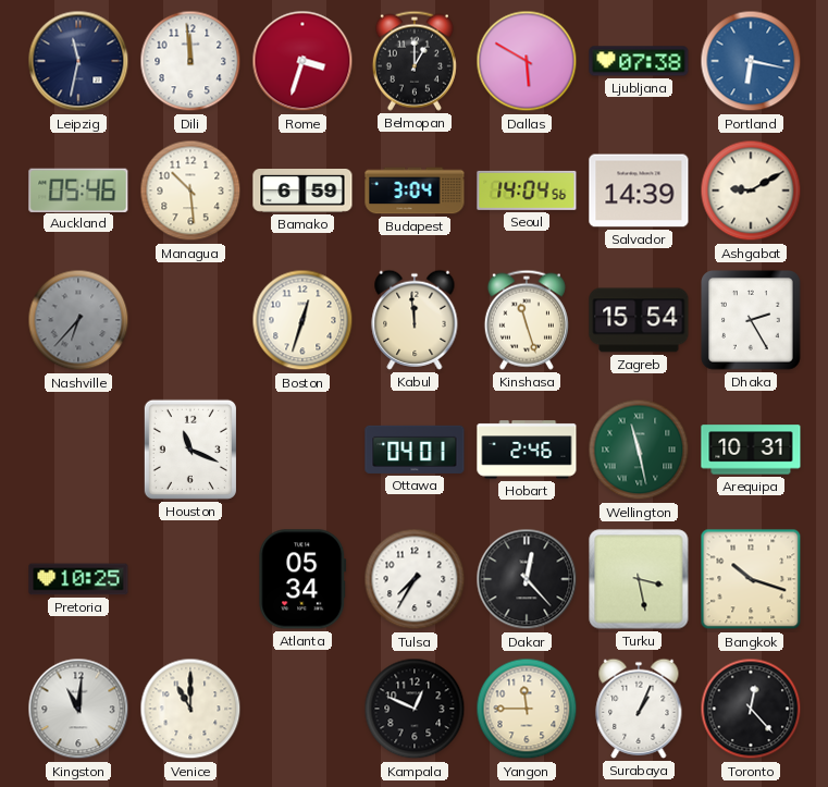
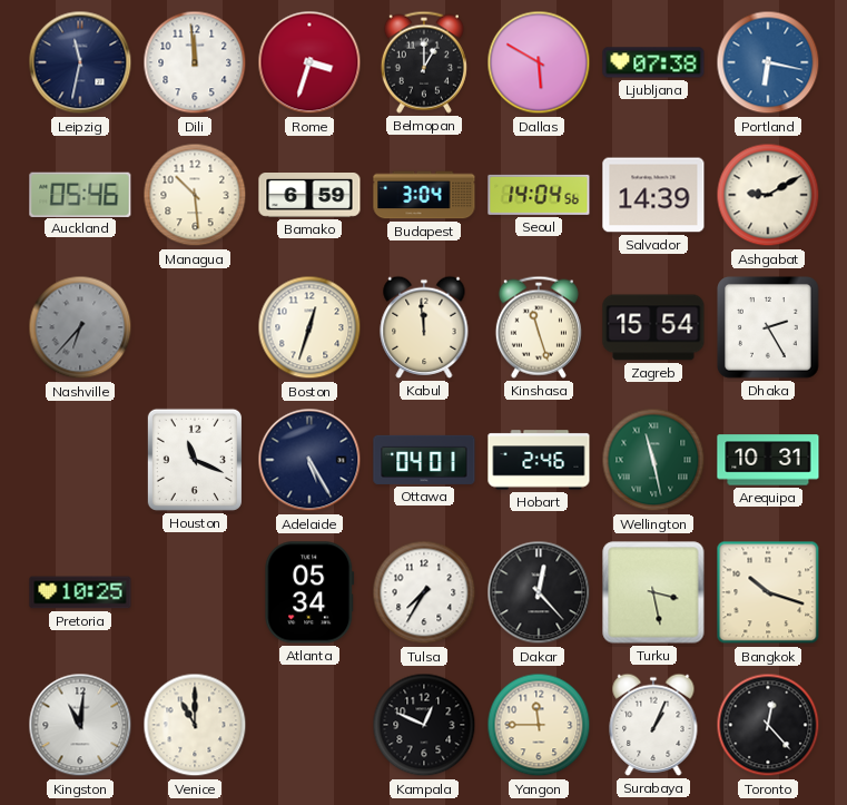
Adelaide: none -> 5:25
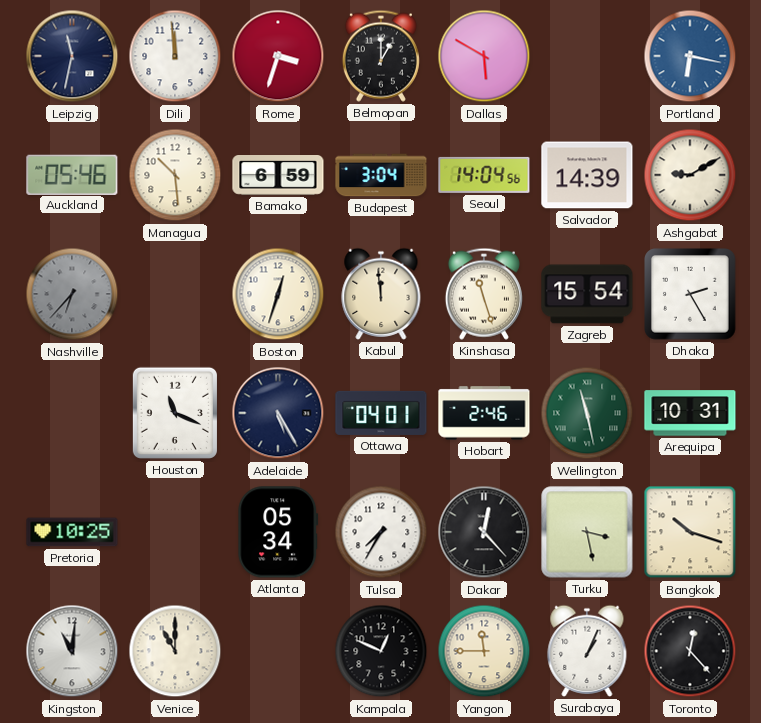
Ljubljana: 07:38 -> none
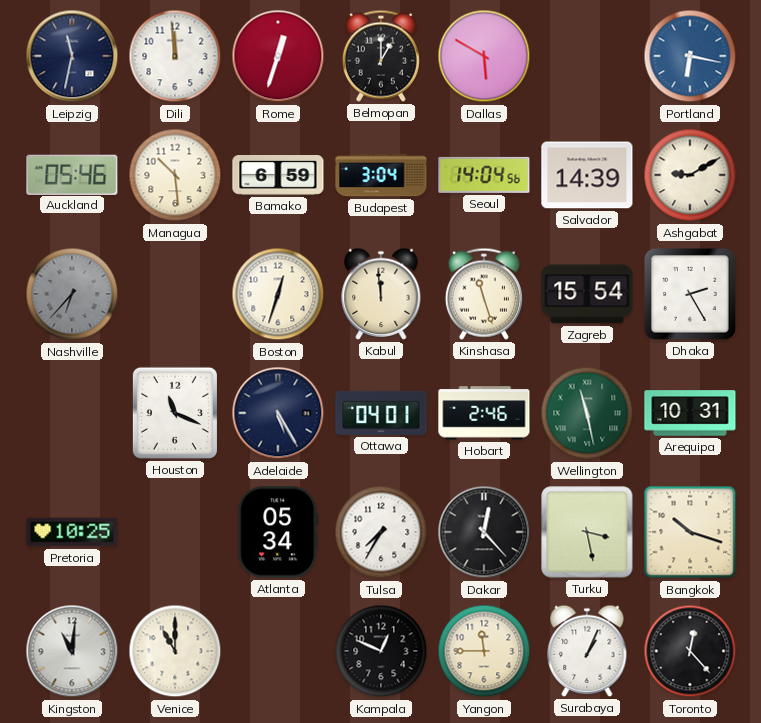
Rome: 3:33 -> 12:33
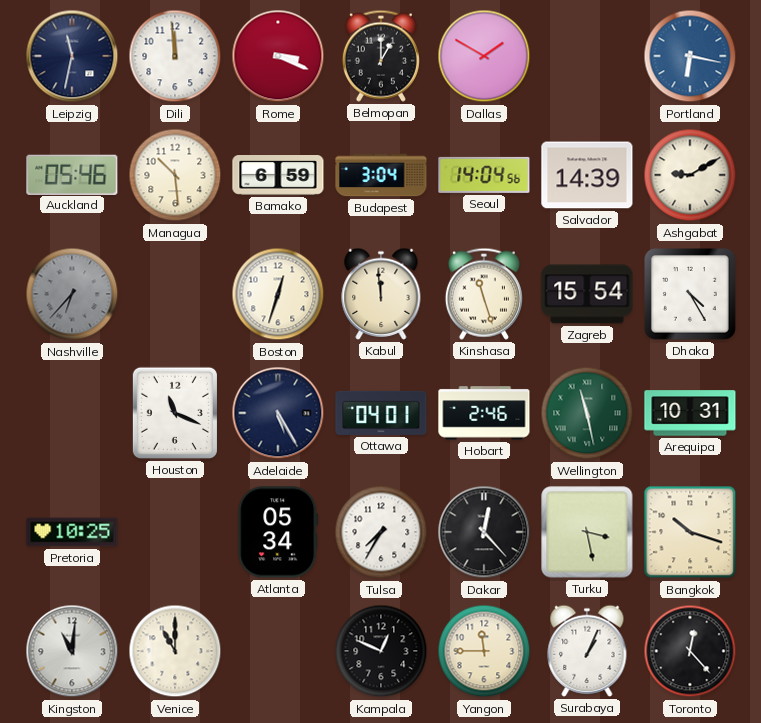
Rome: 12:33 -> 3:19
Dallas: 5:50 -> 1:50
Dhaka: 2:25 -> 4:25
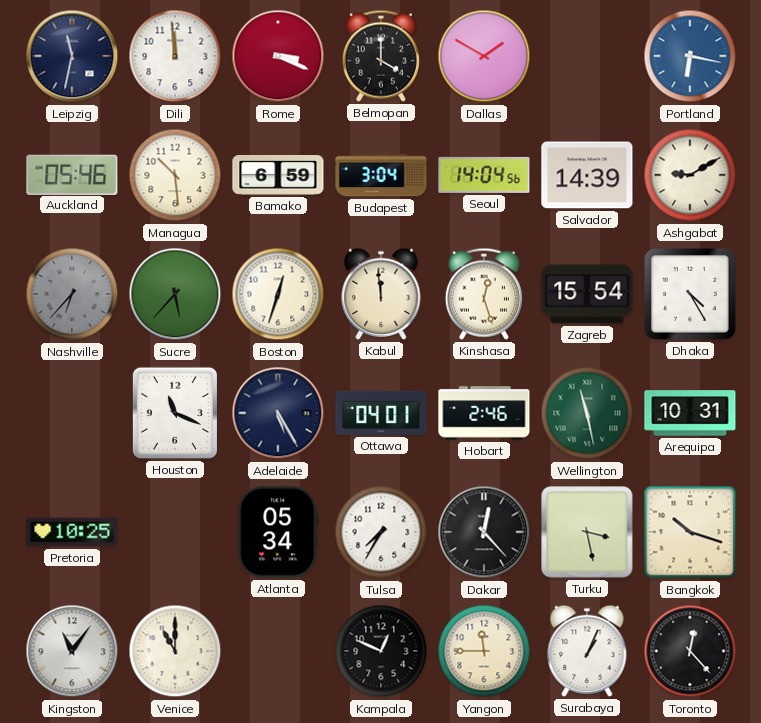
Belmopan: 1:00 -> 4:00
Sucre: none -> 5:37
Kinshasa: 11:27 -> 12:27
Kingston: 11:01 -> 11:06
